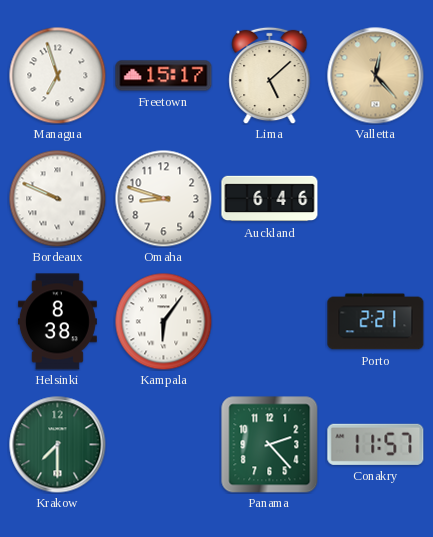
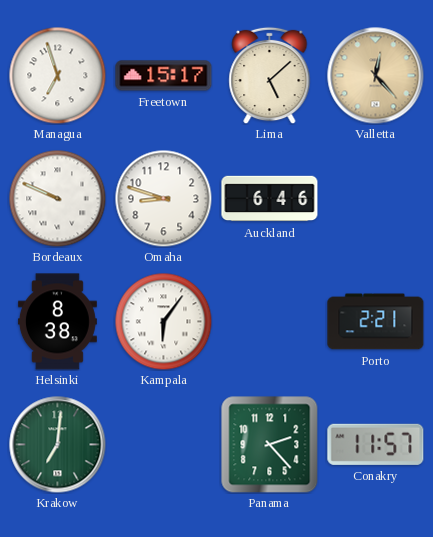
Krakow: 7:30 -> 7:01
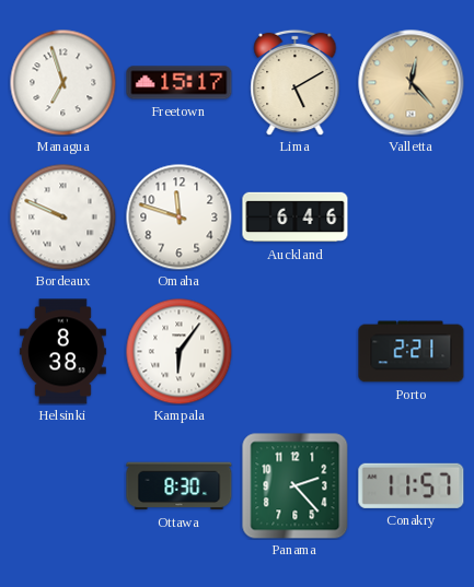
Lima: 5:08 -> 5:10
Omaha: 8:48 -> 11:48
Krakow: 7:01 -> none
Ottawa: none -> 8:30
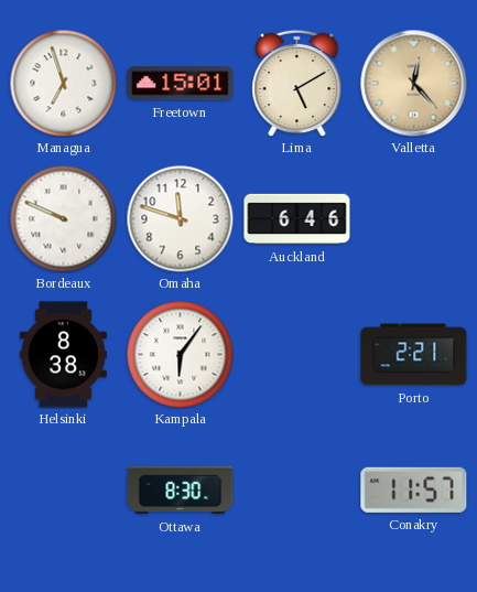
Freetown: 15:17 -> 15:01
Panama: 2:23 -> none
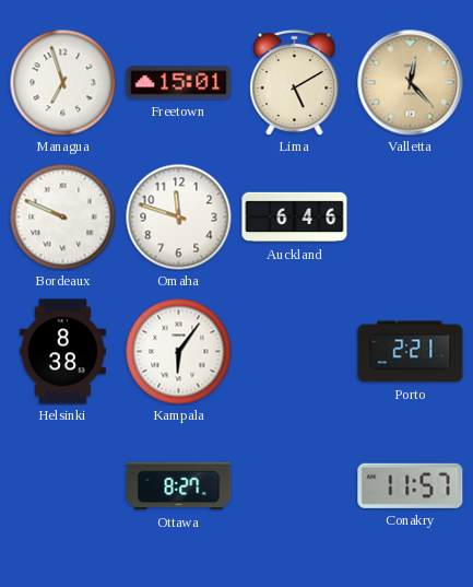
Ottawa: 8:30 -> 8:27
